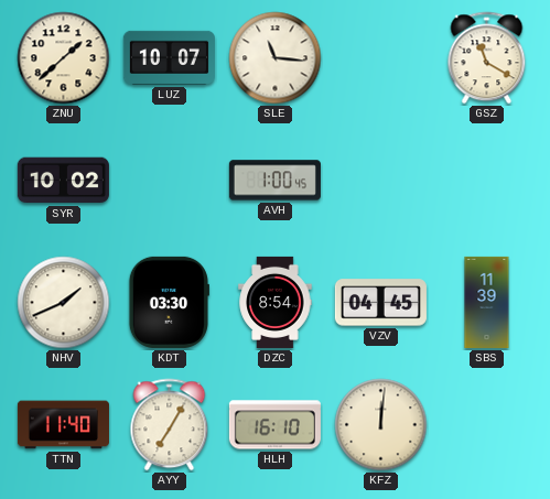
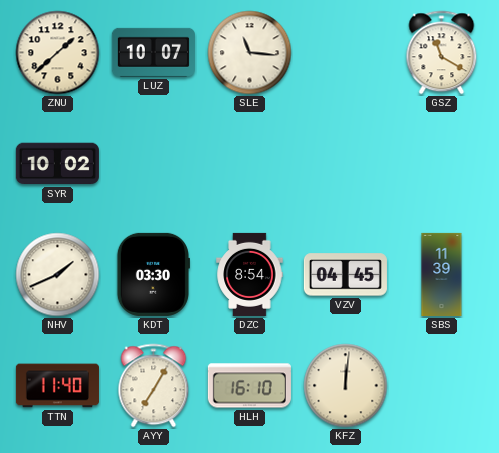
AVH: 1:00 -> none
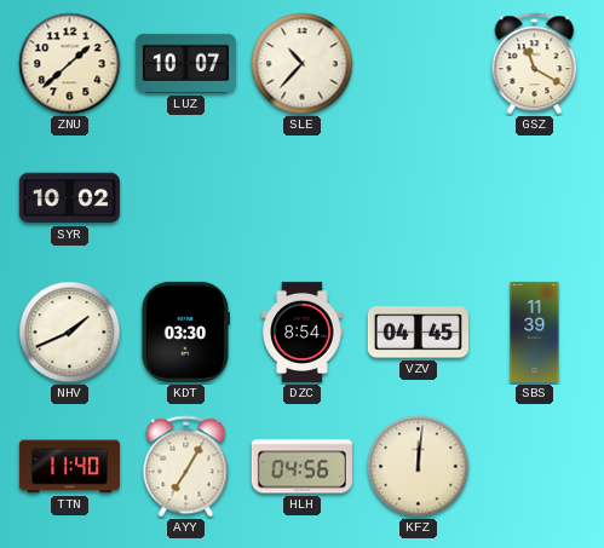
SLE: 11:16 -> 10:37
HLH: 16:10 -> 04:56
